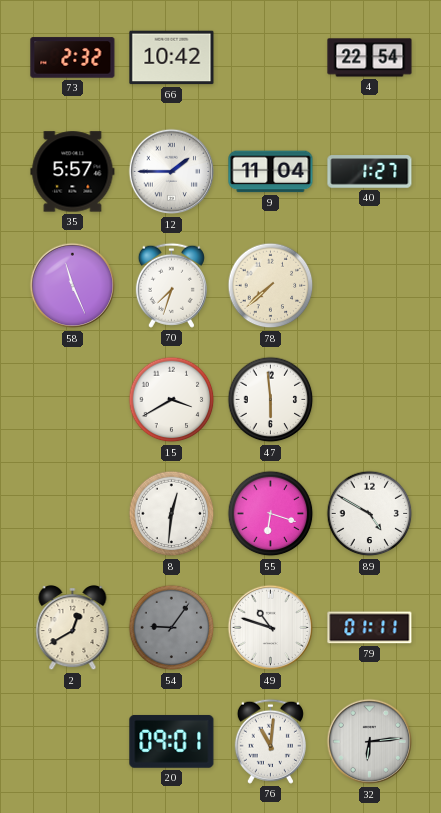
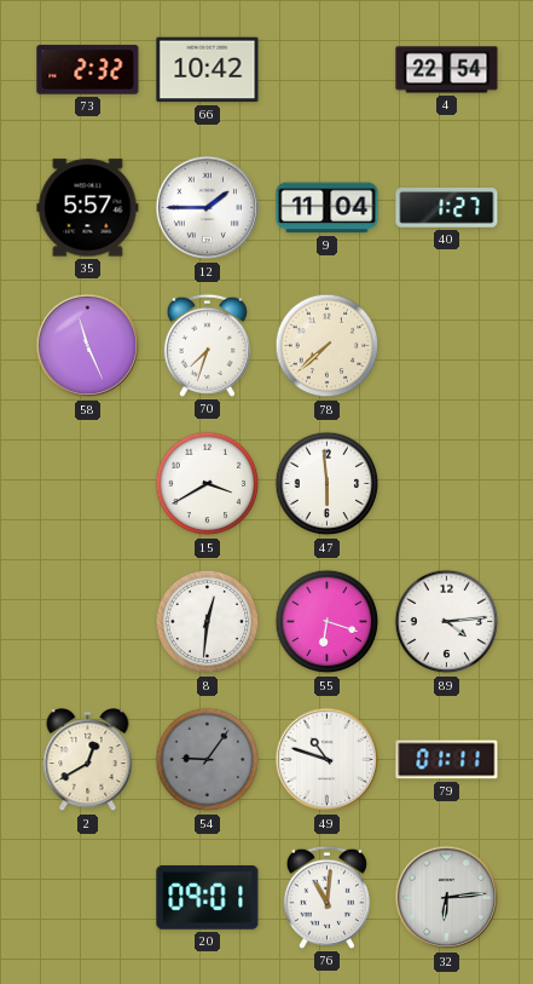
89: 4:50 -> 4:14
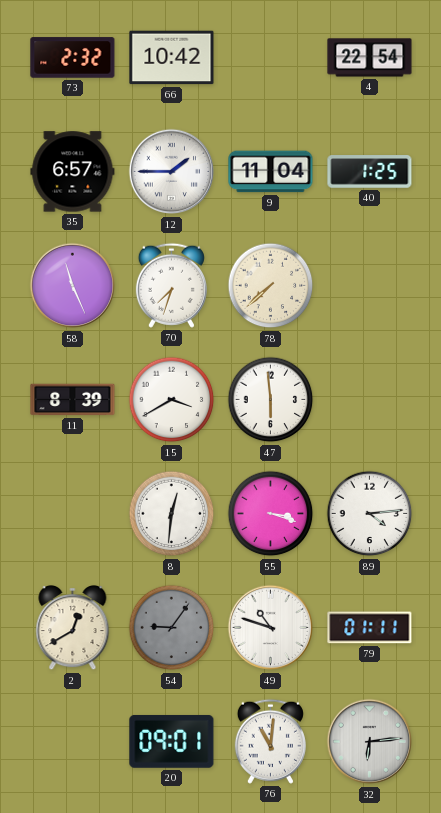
35: 5:57 -> 6:57
40: 1:27 -> 1:25
11: none -> 8:39
55: 6:18 -> 3:18
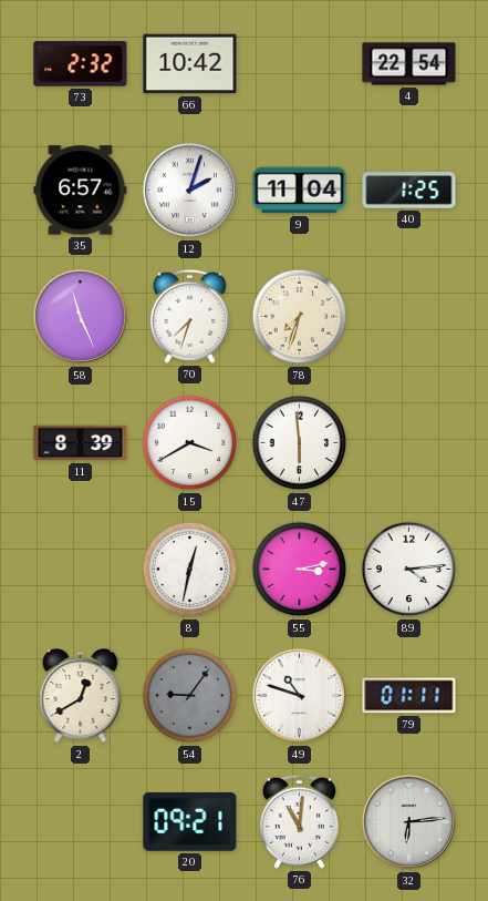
12: 1:45 -> 2:03
78: 7:38 -> 7:33
8: 12:31 -> 12:32
55: 3:18 -> 3:13
20: 09:01 -> 09:21
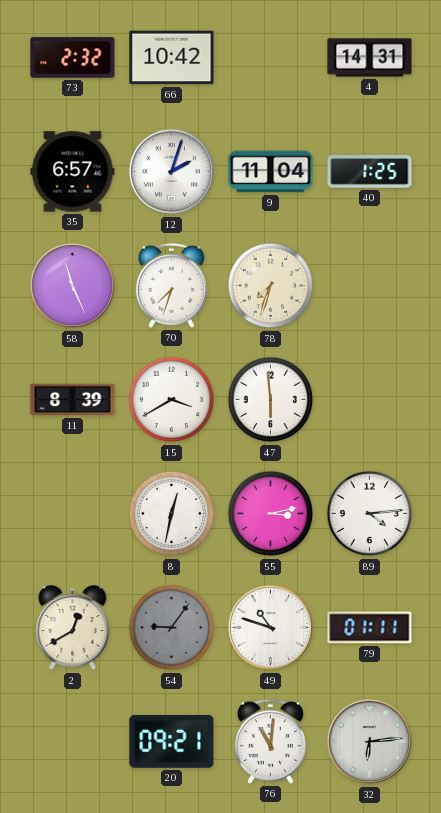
4: 22:54 -> 14:31
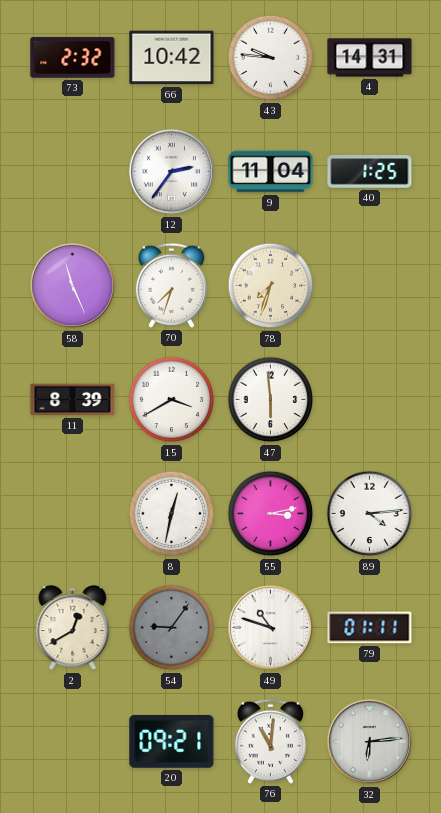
43: none -> 9:46
35: 6:57 -> none
12: 2:03 -> 2:36
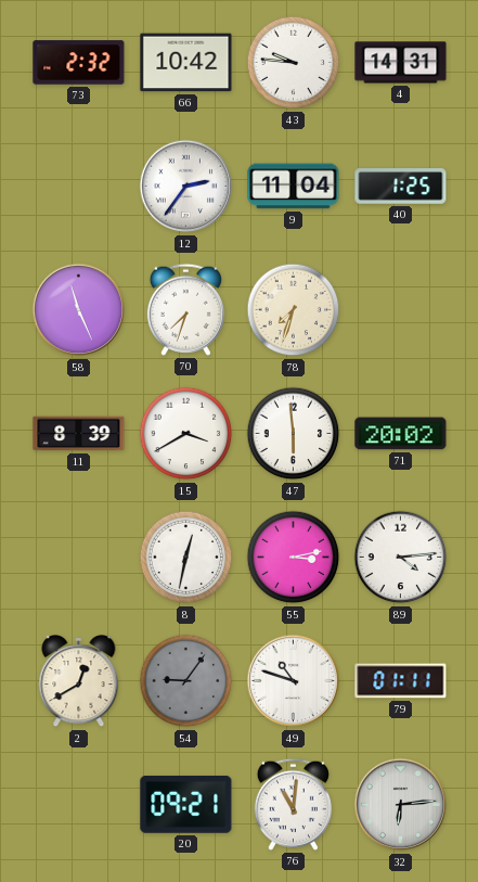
71: none -> 20:02
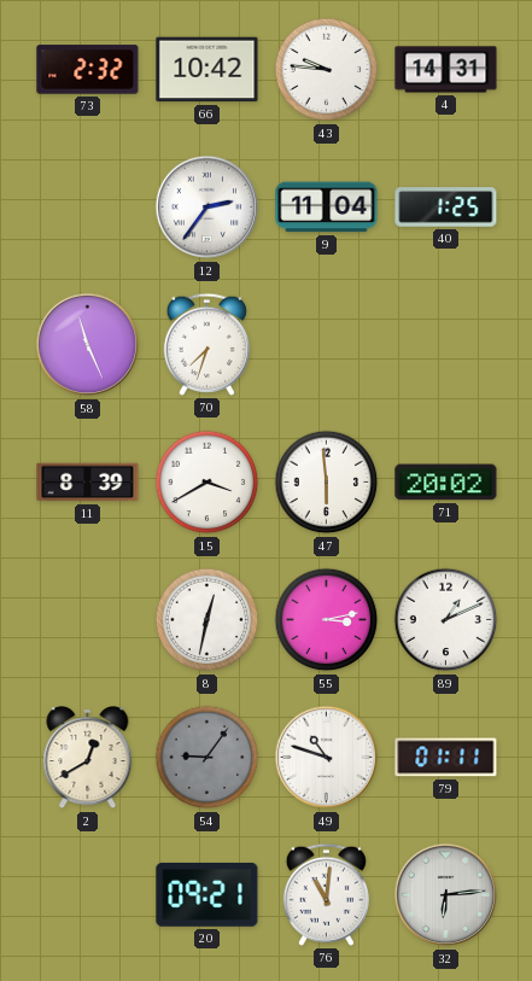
78: 7:33 -> none
89: 4:14 -> 1:11
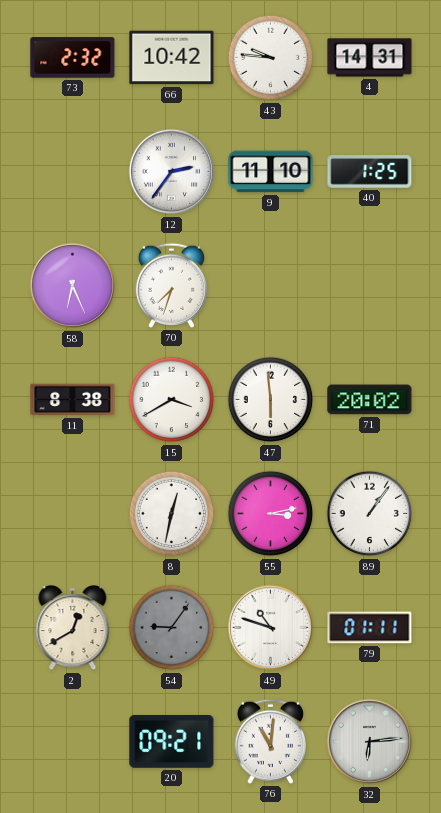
9: 11:04 -> 11:10
58: 11:26 -> 6:26
11: 8:39 -> 8:38
89: 1:11 -> 1:06
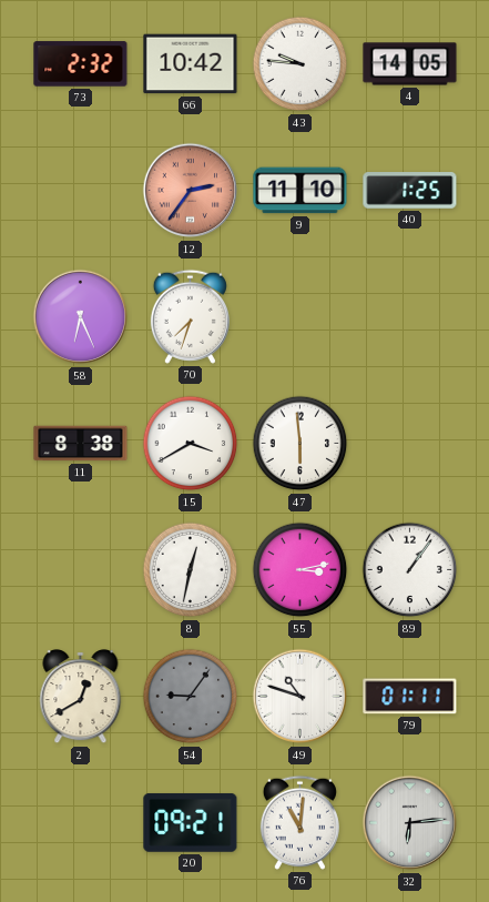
4: 14:31 -> 14:05
12 dial: white -> salmon
71: 20:02 -> none
